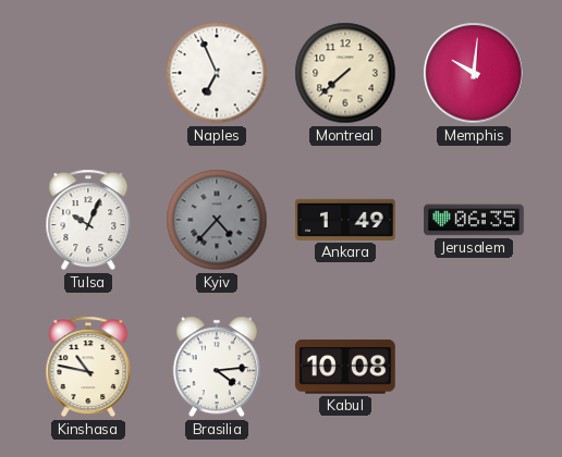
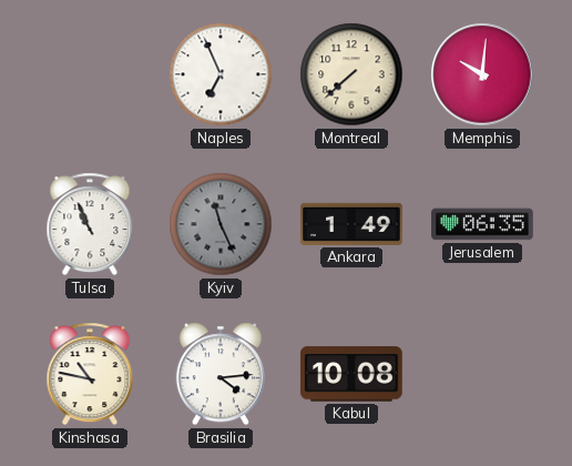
Tulsa: 10:04 -> 10:56
Kyiv: 4:37 -> 11:26
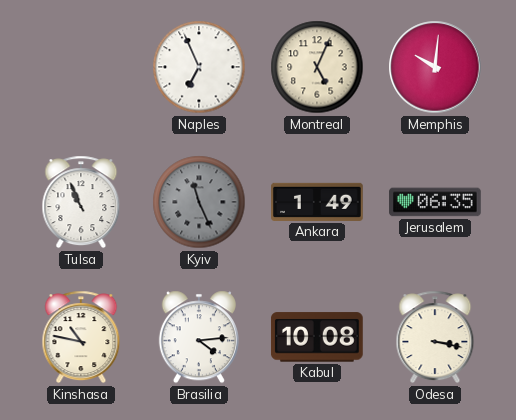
Montreal: 7:38 -> 5:04
Odesa: none -> 3:17
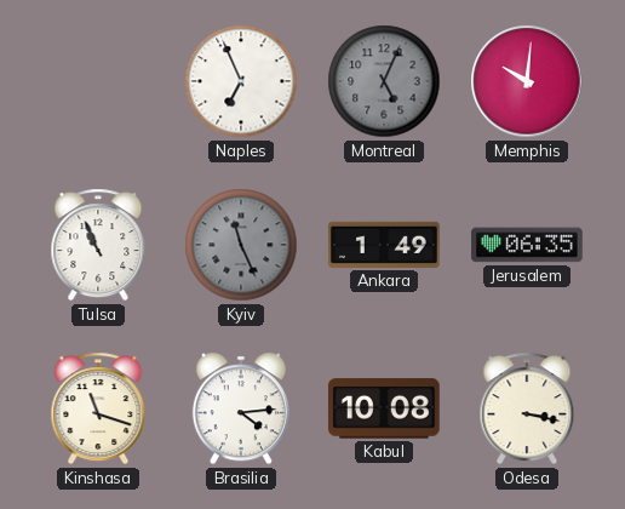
Montreal dial: cream -> grey
Kinshasa: 10:47 -> 11:18
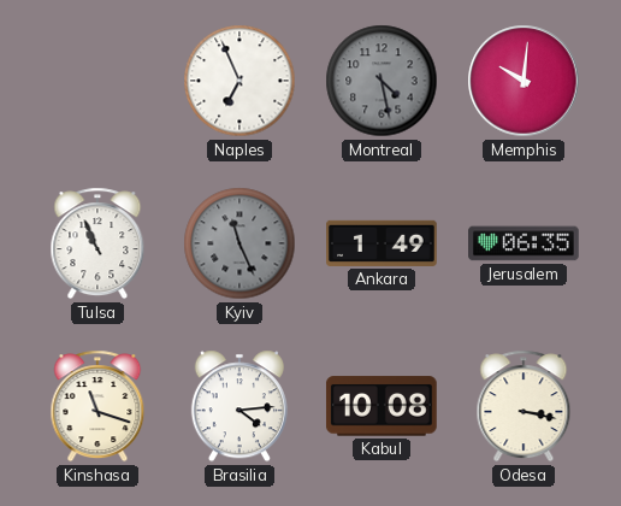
Montreal: 5:04 -> 4:28
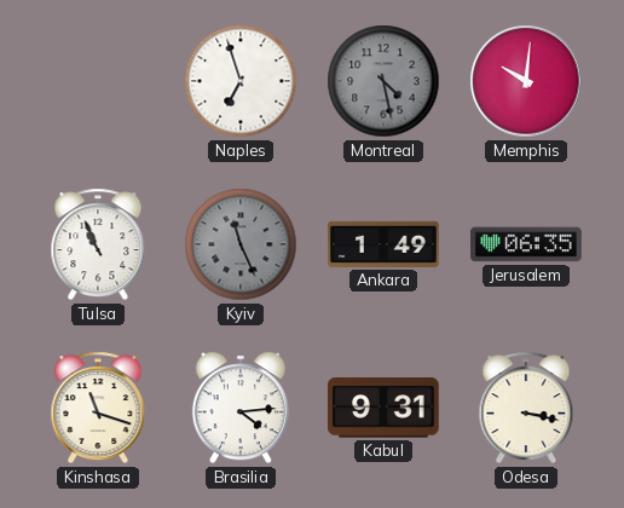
Naples: 6:56 -> 6:57
Kabul: 10:08 -> 9:31
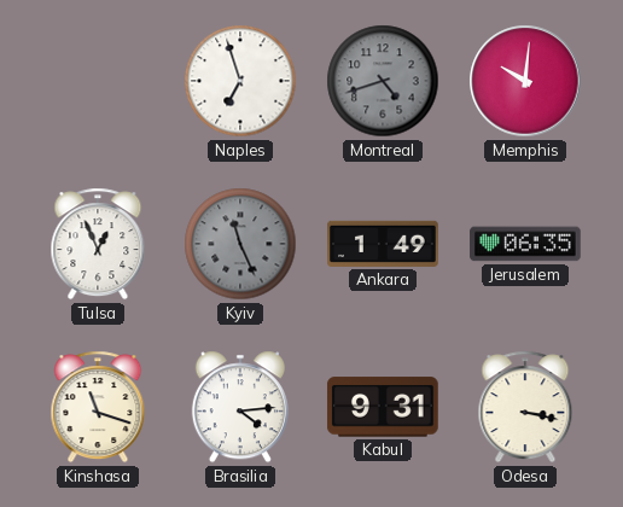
Montreal: 4:28 -> 4:42
Tulsa: 10:56 -> 12:56
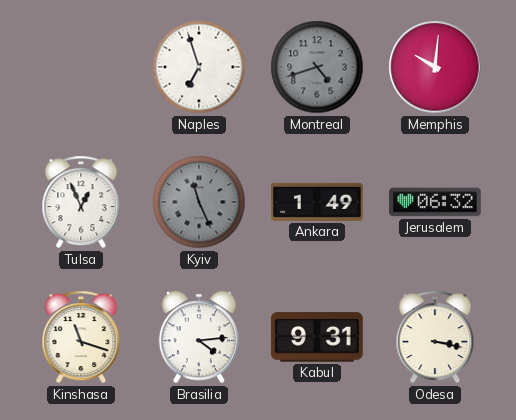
Jerusalem: 06:35 -> 06:32
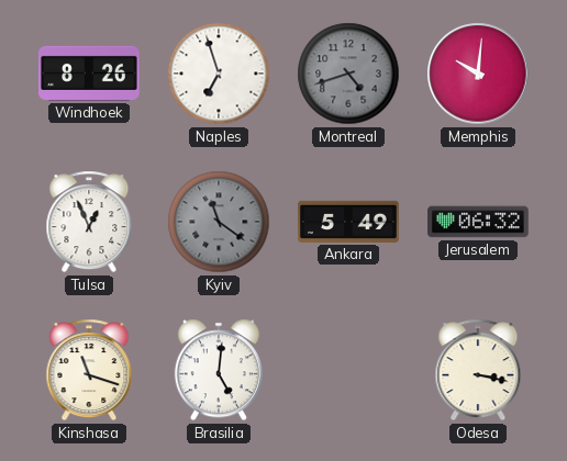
Windhoek: none -> 8:26
Kyiv: 11:26 -> 11:21
Ankara: 1:49 -> 5:49
Brasilia: 4:14 -> 5:01
Kabul: 9:31 -> none
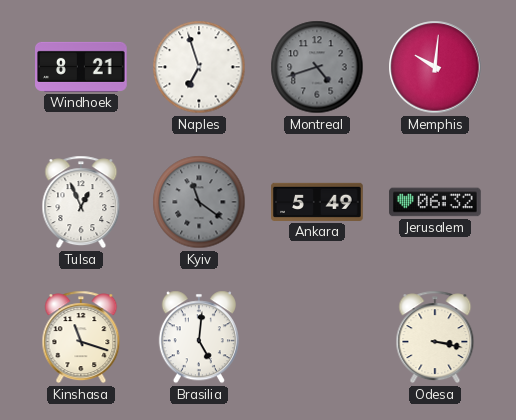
Windhoek: 8:26 -> 8:21
